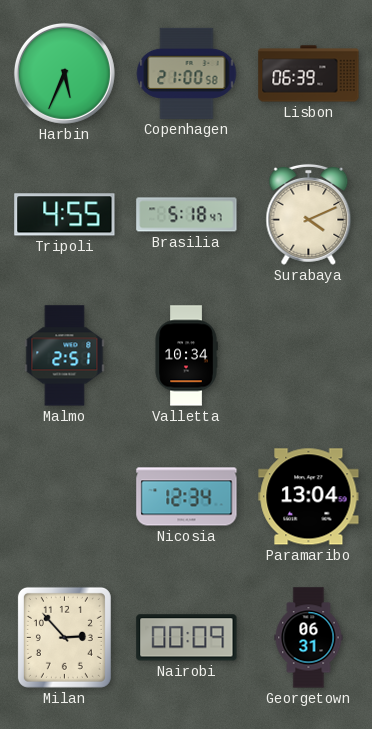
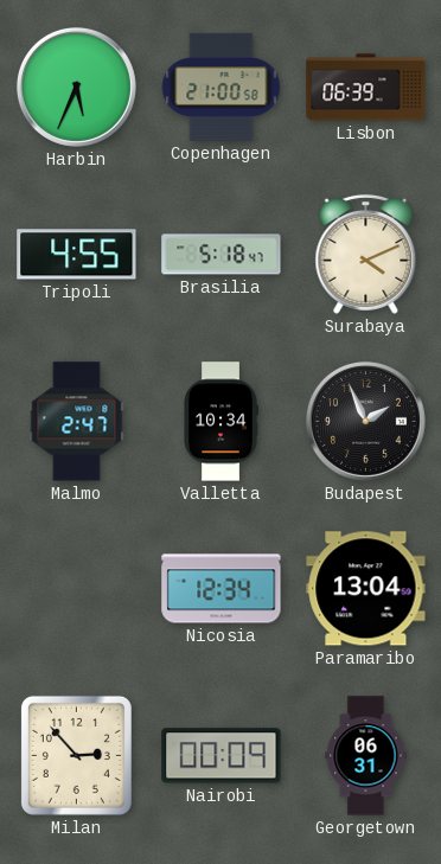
Malmo: 2:51 -> 2:47
Budapest: none -> 1:56
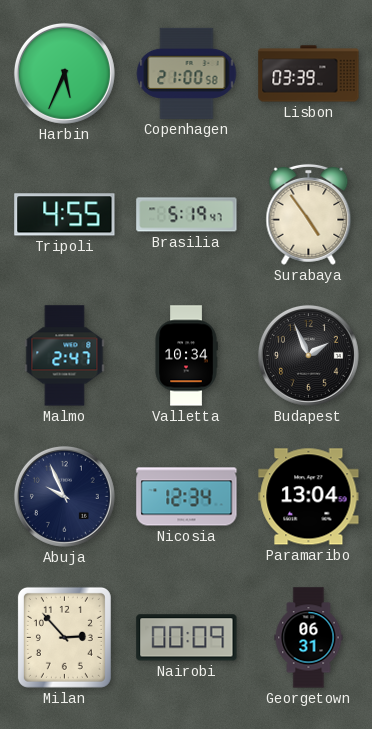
Lisbon: 06:39 -> 03:39
Brasilia: 5:18 -> 5:19
Surabaya: 4:11 -> 4:54
Abuja: none -> 9:56
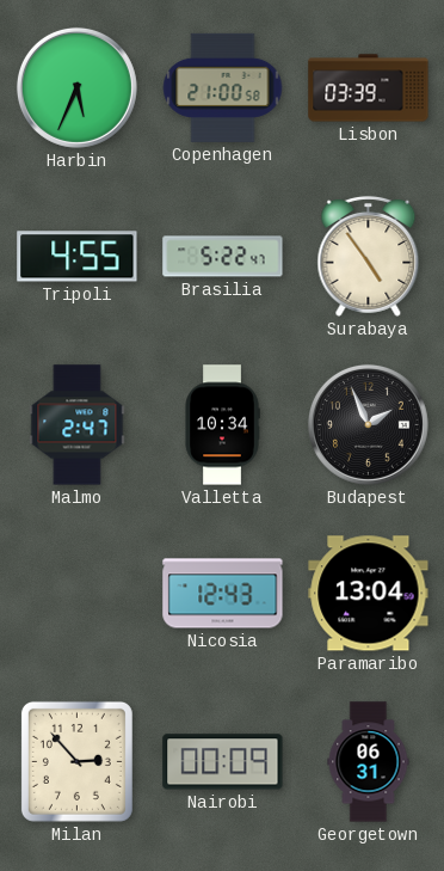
Brasilia: 5:19 -> 5:22
Abuja: 9:56 -> none
Nicosia: 12:34 -> 12:43
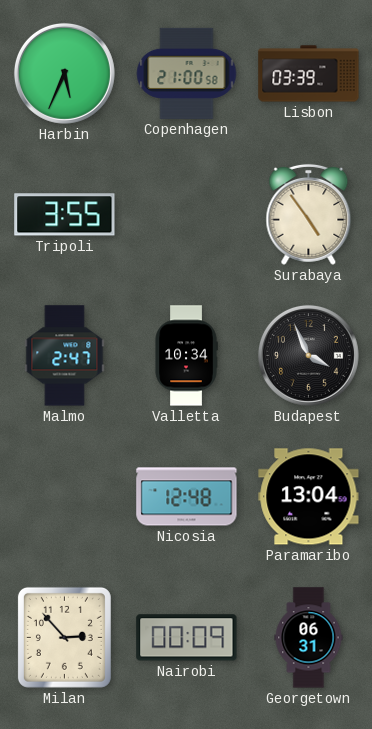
Tripoli: 4:55 -> 3:55
Brasilia: 5:22 -> none
Budapest: 1:56 -> 3:56
Nicosia: 12:43 -> 12:48
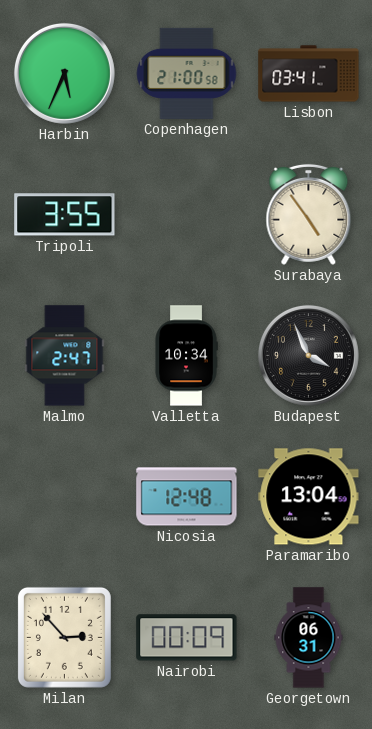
Lisbon: 03:39 -> 03:41
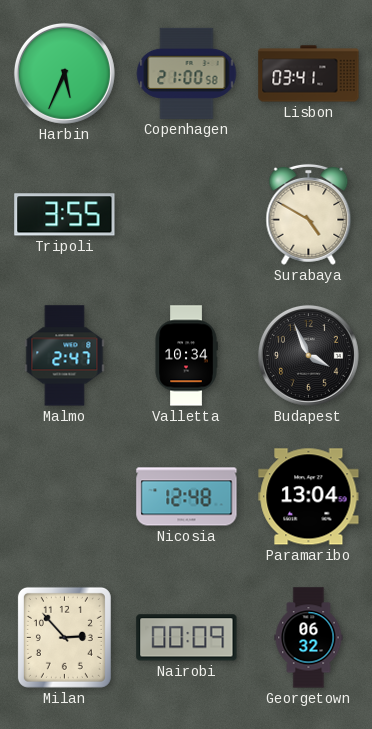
Surabaya: 4:54 -> 4:50
Georgetown: 06:31 -> 06:32
